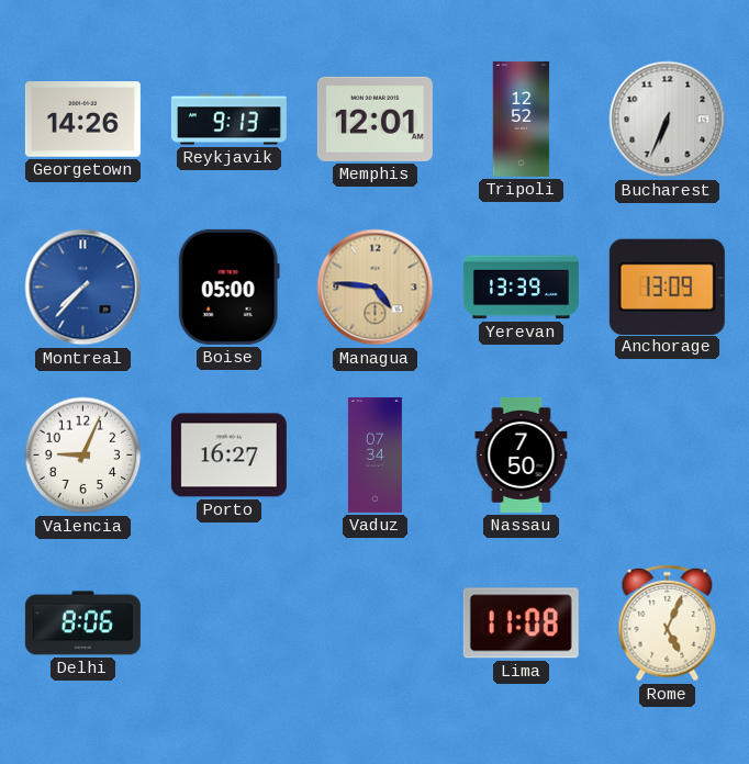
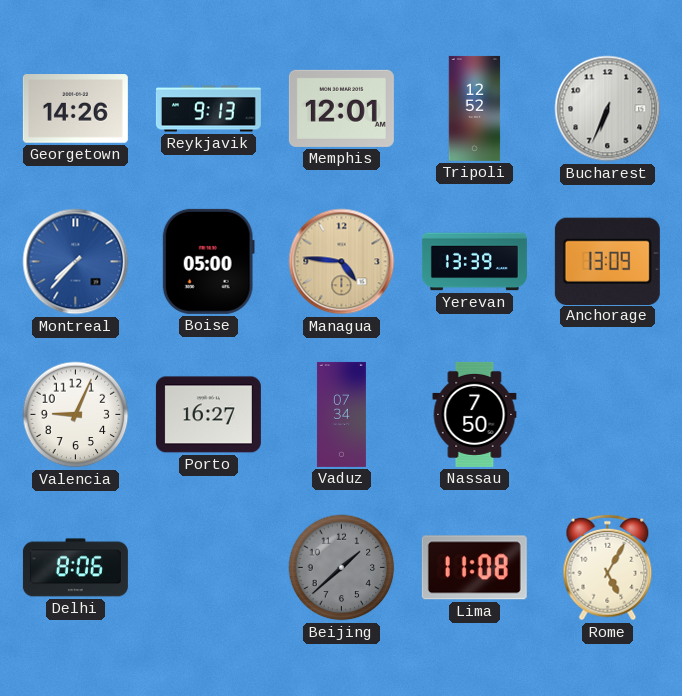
Beijing: none -> 1:38
Rome: 5:04 -> 5:05
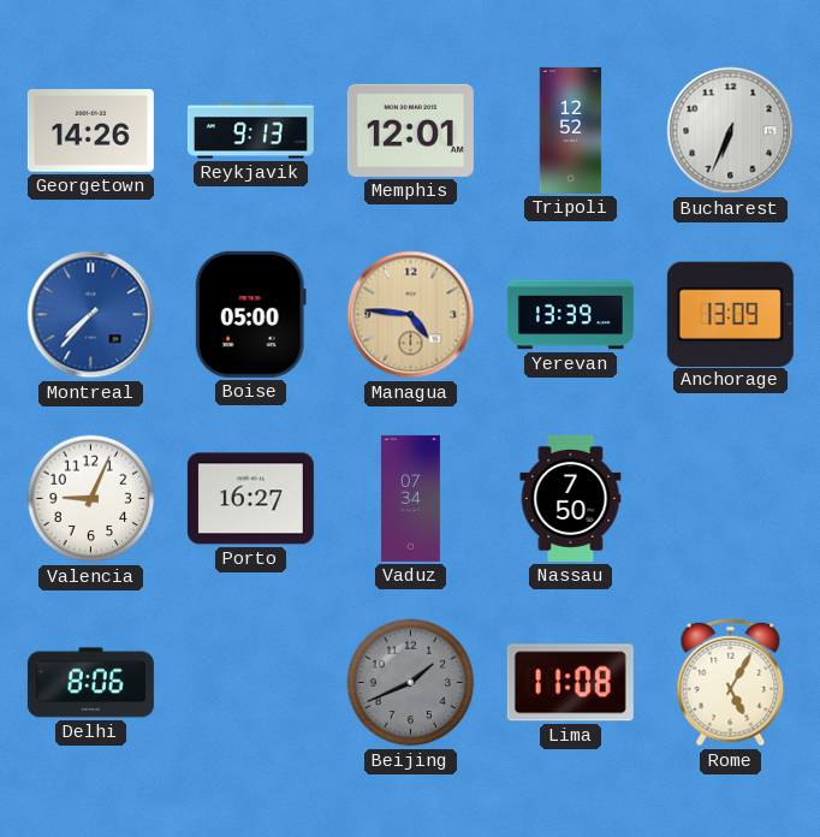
Beijing: 1:38 -> 1:41
